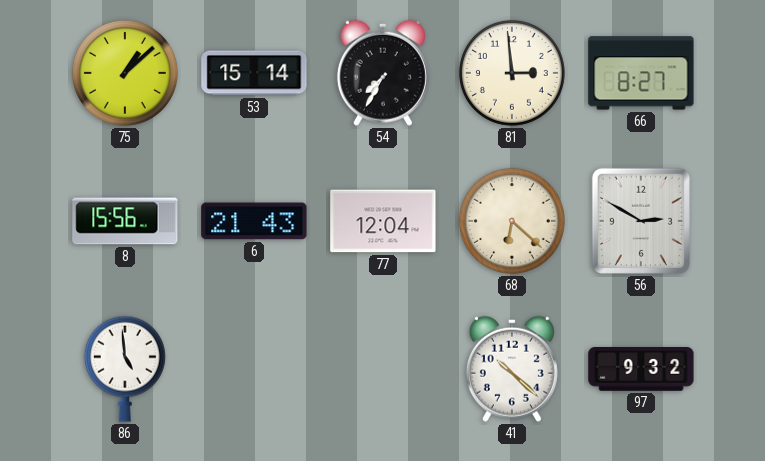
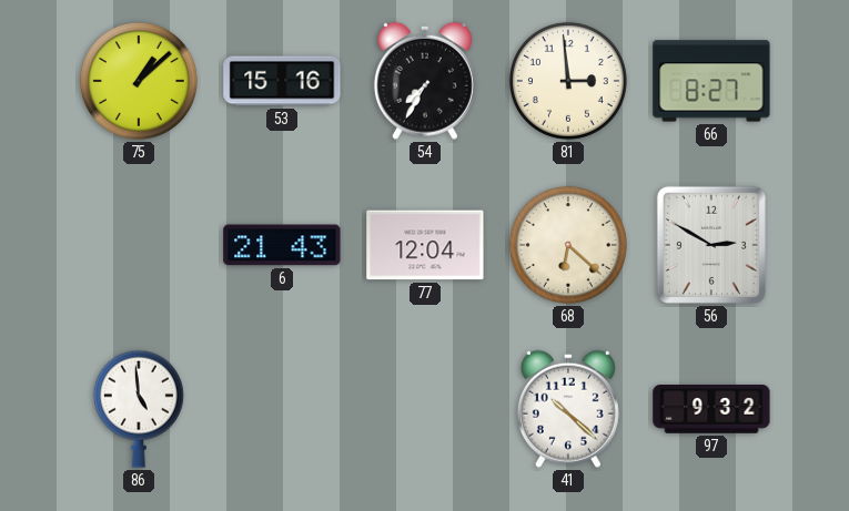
53: 15:14 -> 15:16
8: 15:56 -> none
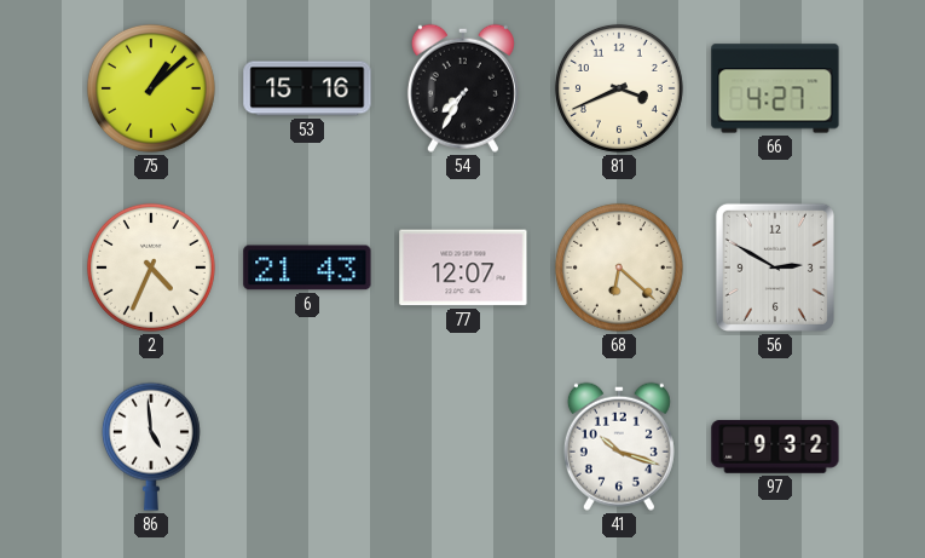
81: 2:59 -> 3:41
66: 8:27 -> 4:27
2: none -> 4:34
77: 12:04 -> 12:07
41: 10:22 -> 10:18
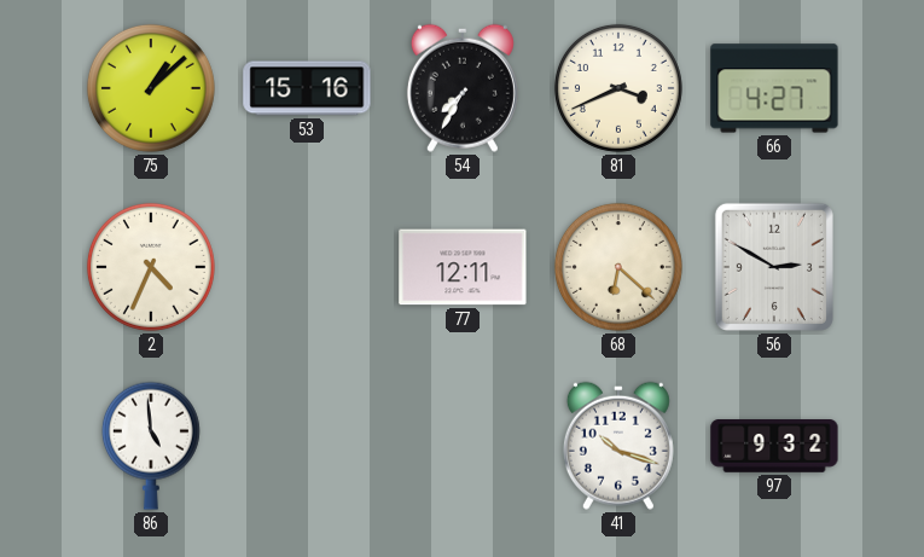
6: 21:43 -> none
77: 12:07 -> 12:11
